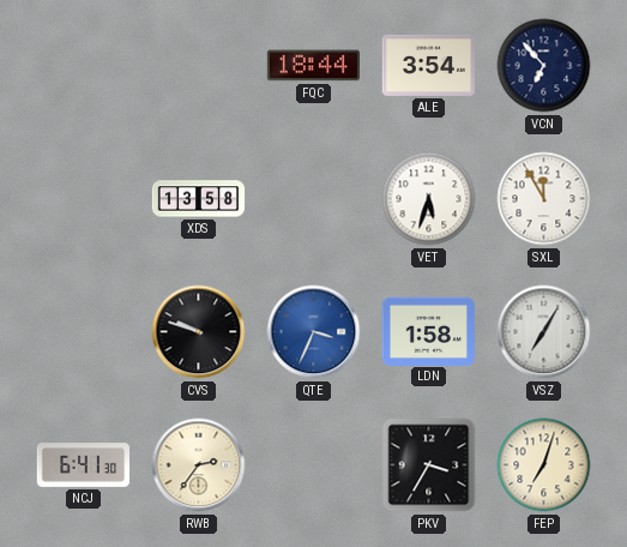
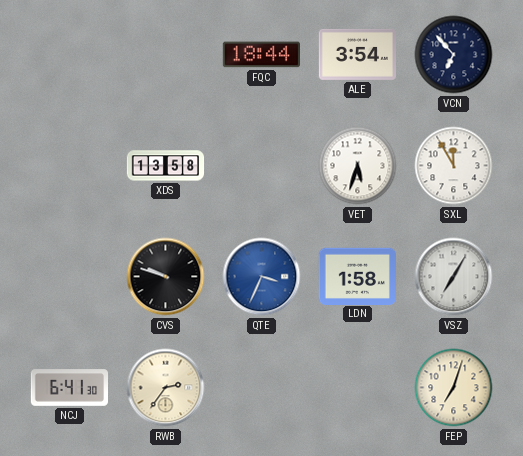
PKV: 3:35 -> none
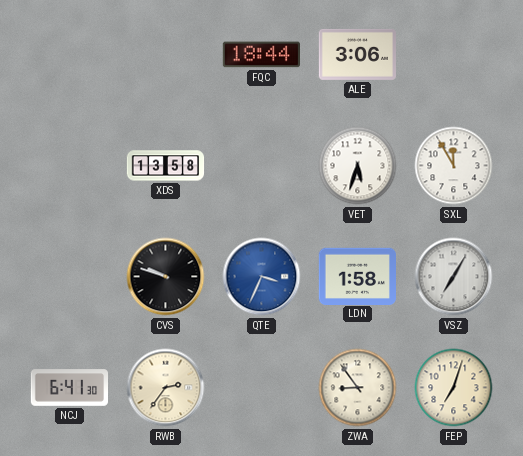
ALE: 3:54 -> 3:06
VCN: 6:53 -> none
ZWA: none -> 8:54
